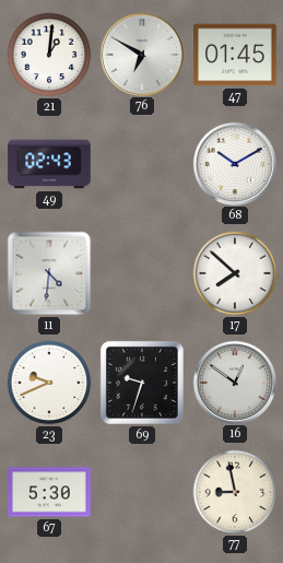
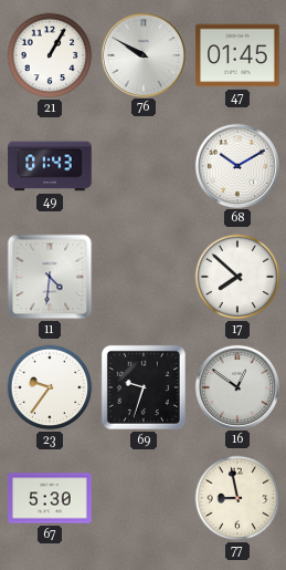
21: 1:01 -> 1:05
76: 6:50 -> 9:50
49: 02:43 -> 01:43
23: 9:41 -> 9:36
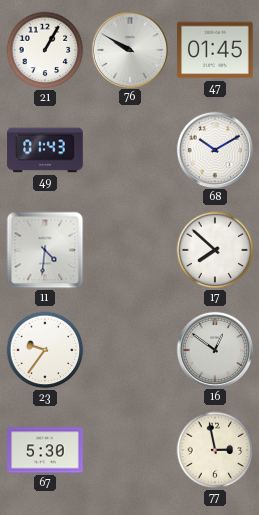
69: 9:33 -> none
77: 8:58 -> 2:58
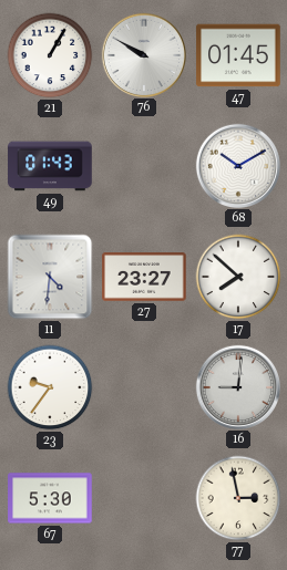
27: none -> 23:27
16: 12:51 -> 9:01
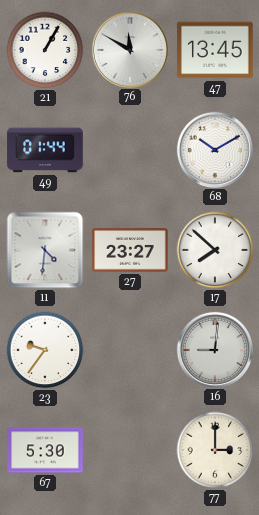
76: 9:50 -> 11:50
47: 01:45 -> 13:45
49: 01:43 -> 01:44
77: 2:58 -> 3:00
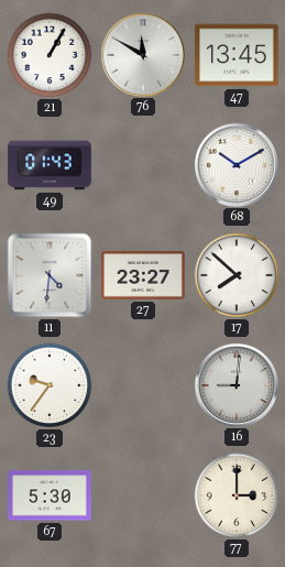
49: 01:44 -> 01:43
